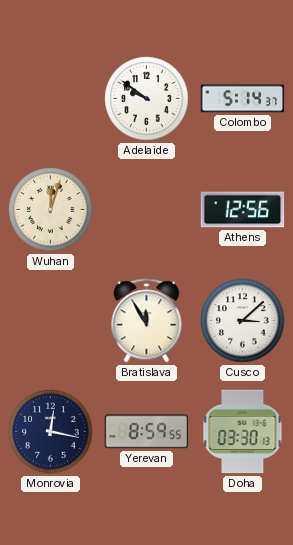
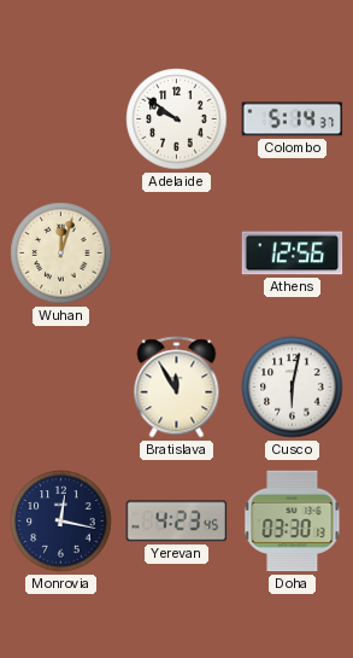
Cusco: 3:08 -> 6:02
Yerevan: 8:59 -> 4:23
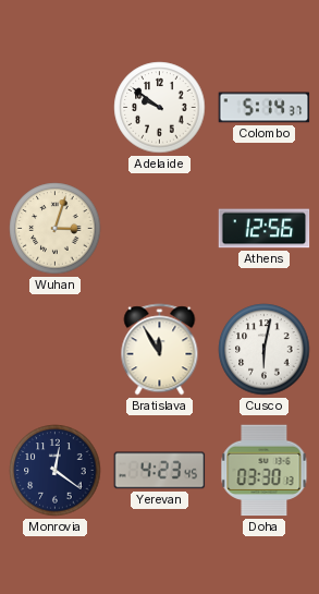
Wuhan: 12:03 -> 3:03
Monrovia: 12:17 -> 12:21
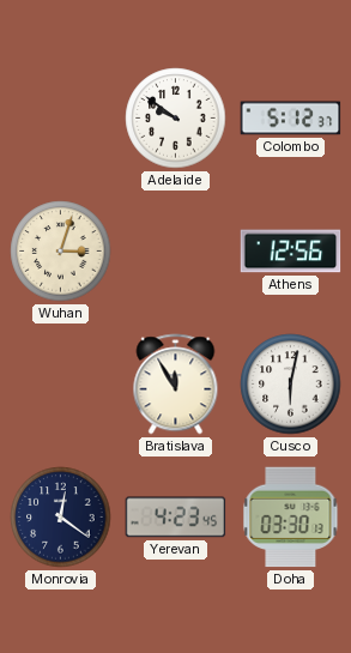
Colombo: 5:14 -> 5:12
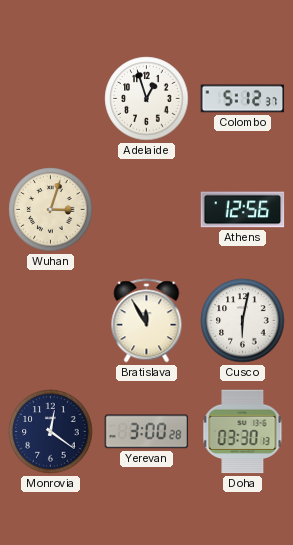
Adelaide: 9:51 -> 12:57
Yerevan: 4:23 -> 3:00
